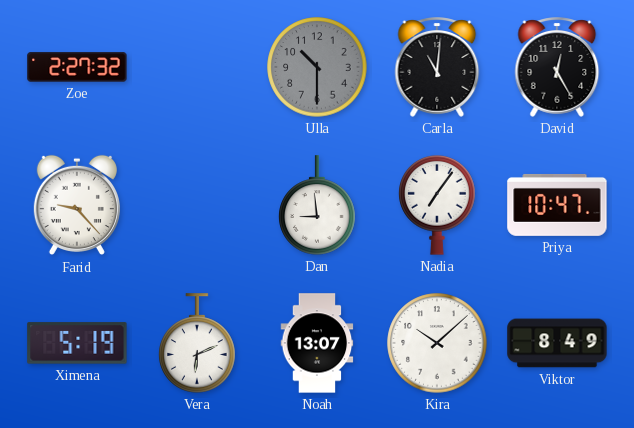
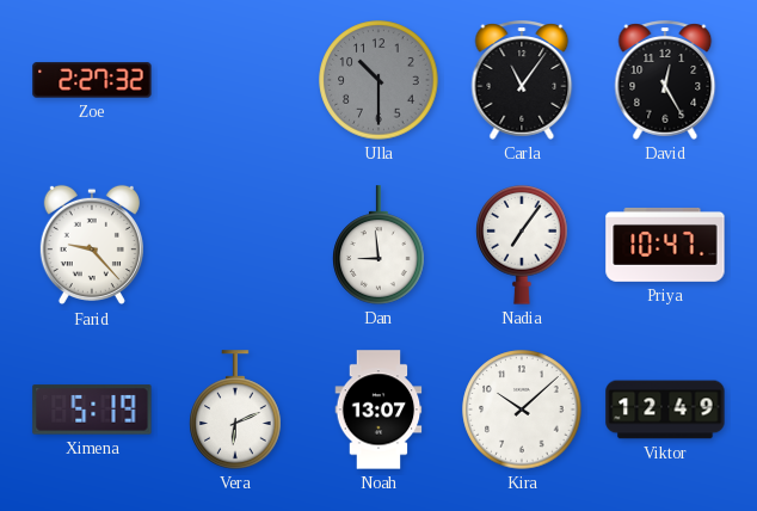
Carla: 11:01 -> 11:06
Viktor: 8:49 -> 12:49
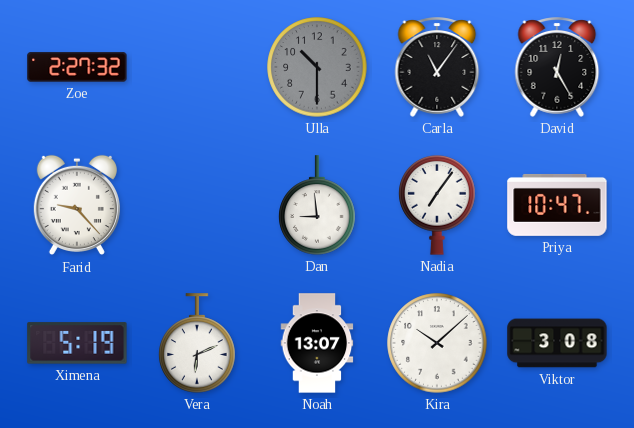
Viktor: 12:49 -> 3:08
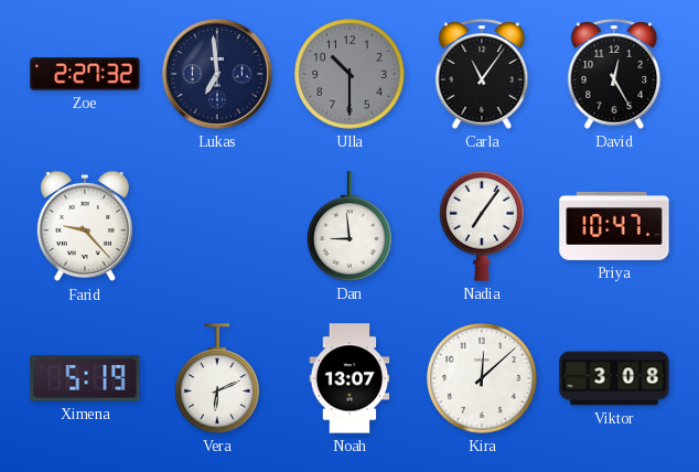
Lukas: none -> 6:59
Kira: 10:08 -> 12:08
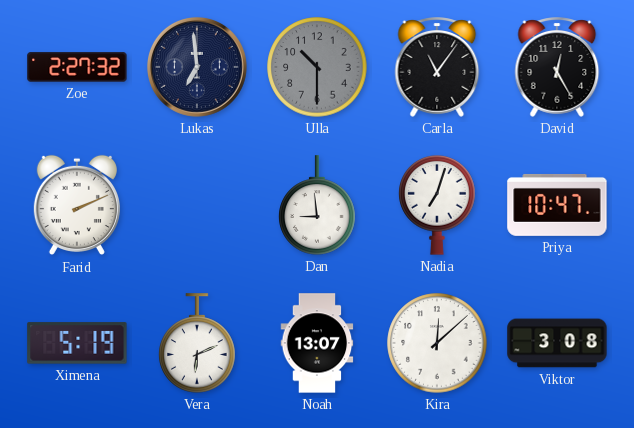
Farid: 9:23 -> 2:11
Nadia: 7:06 -> 7:03
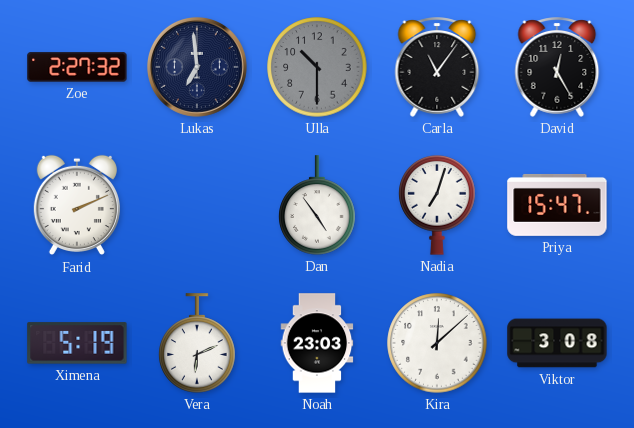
Dan: 8:59 -> 4:54
Priya: 10:47 -> 15:47
Noah: 13:07 -> 23:03
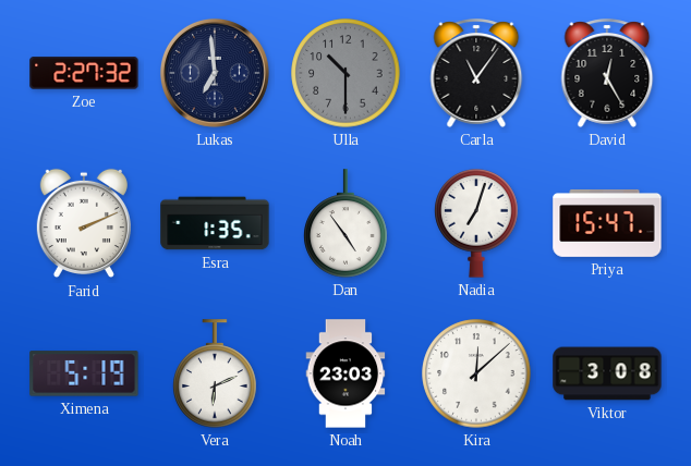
Esra: none -> 1:35
